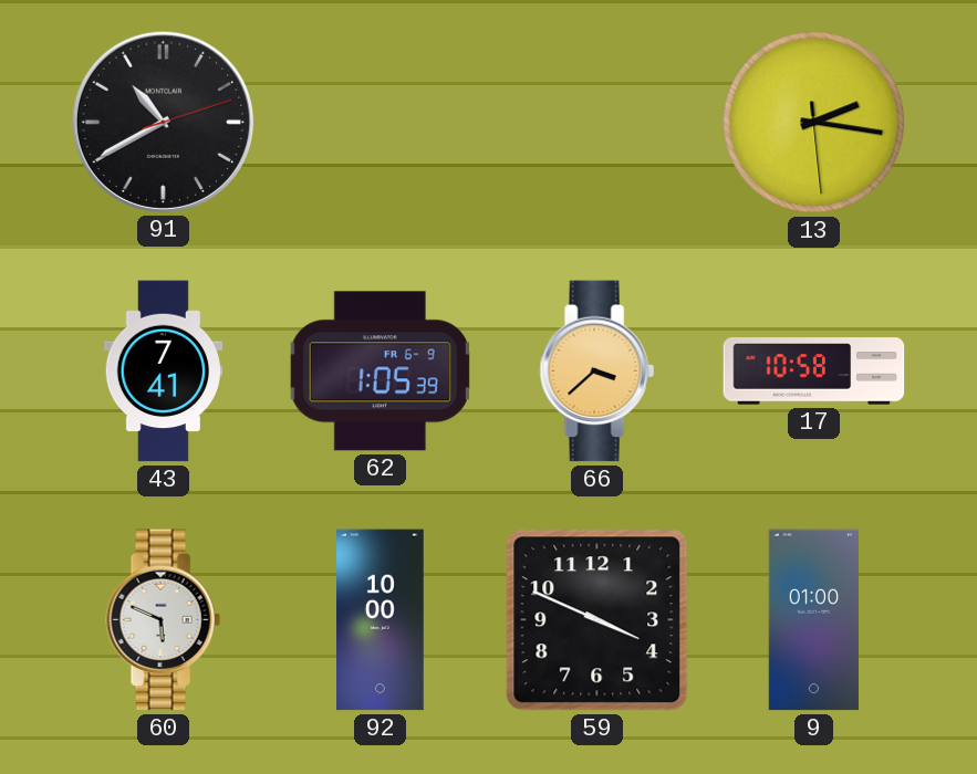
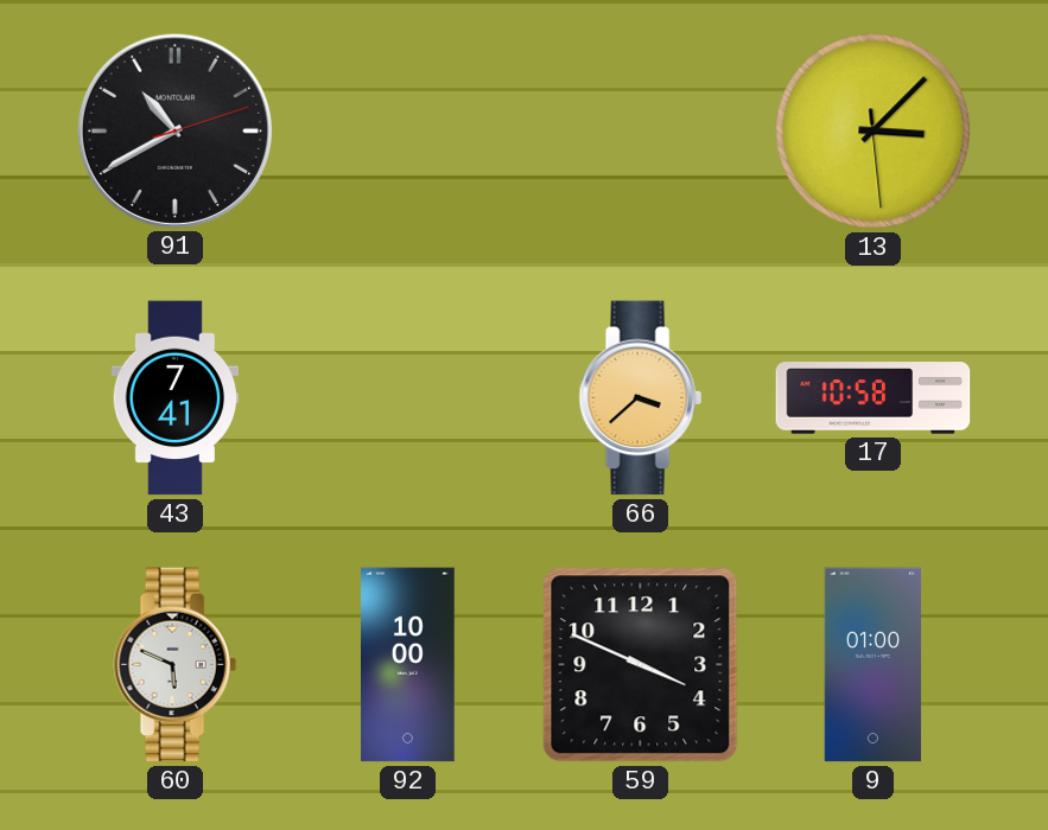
13: 2:16 -> 3:07
62: 1:05 -> none
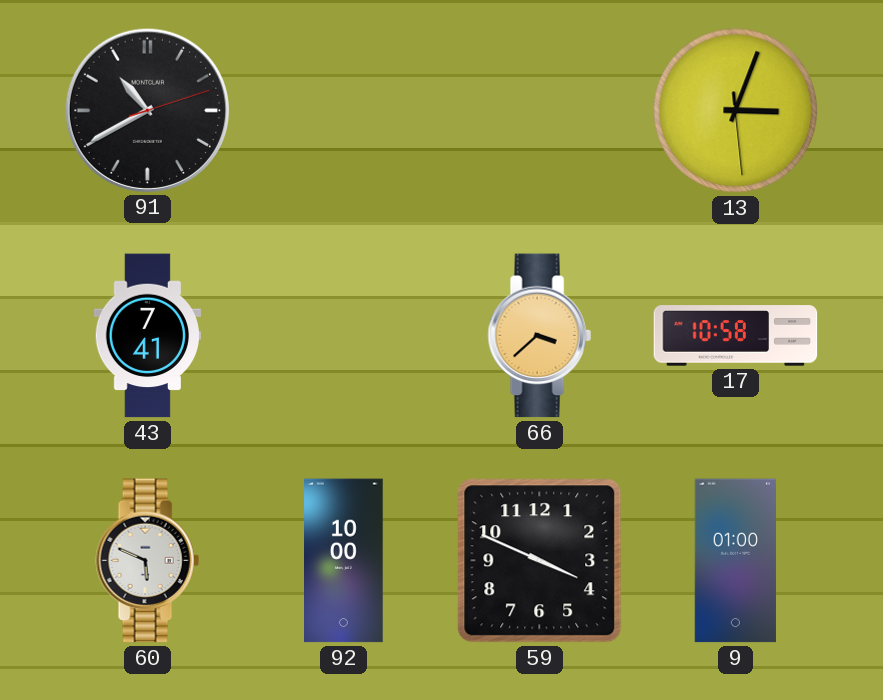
13: 3:07 -> 3:03
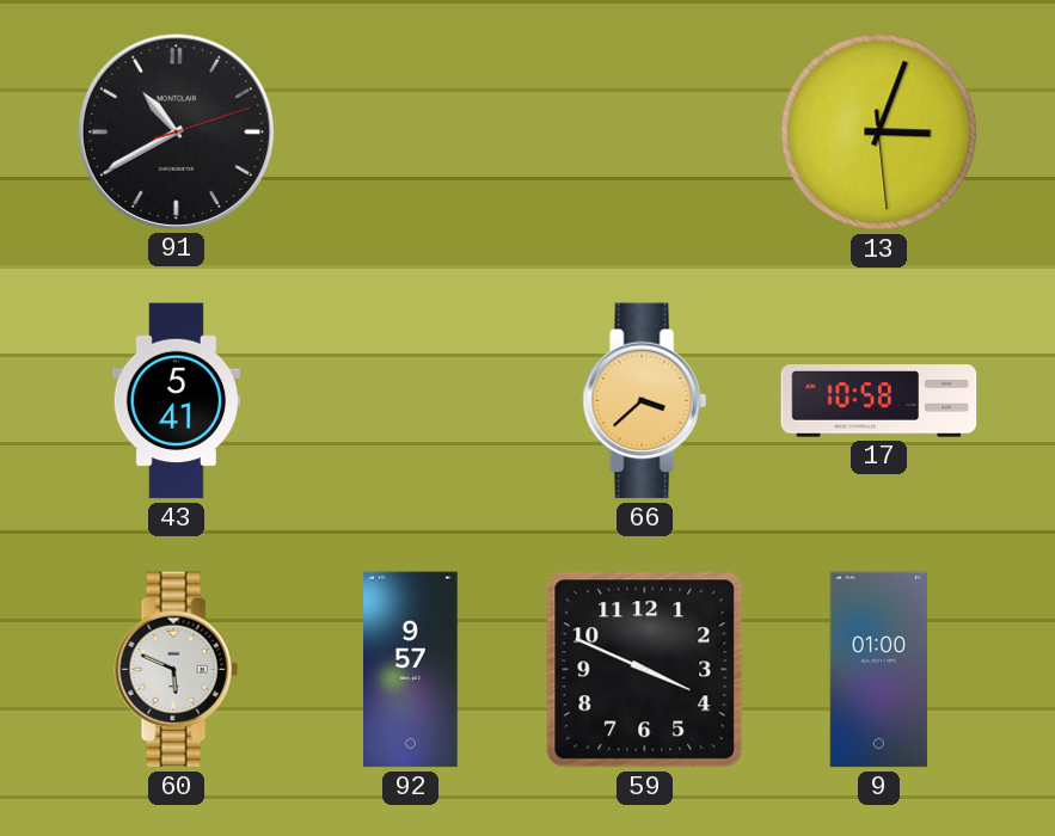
43: 7:41 -> 5:41
92: 10:00 -> 9:57
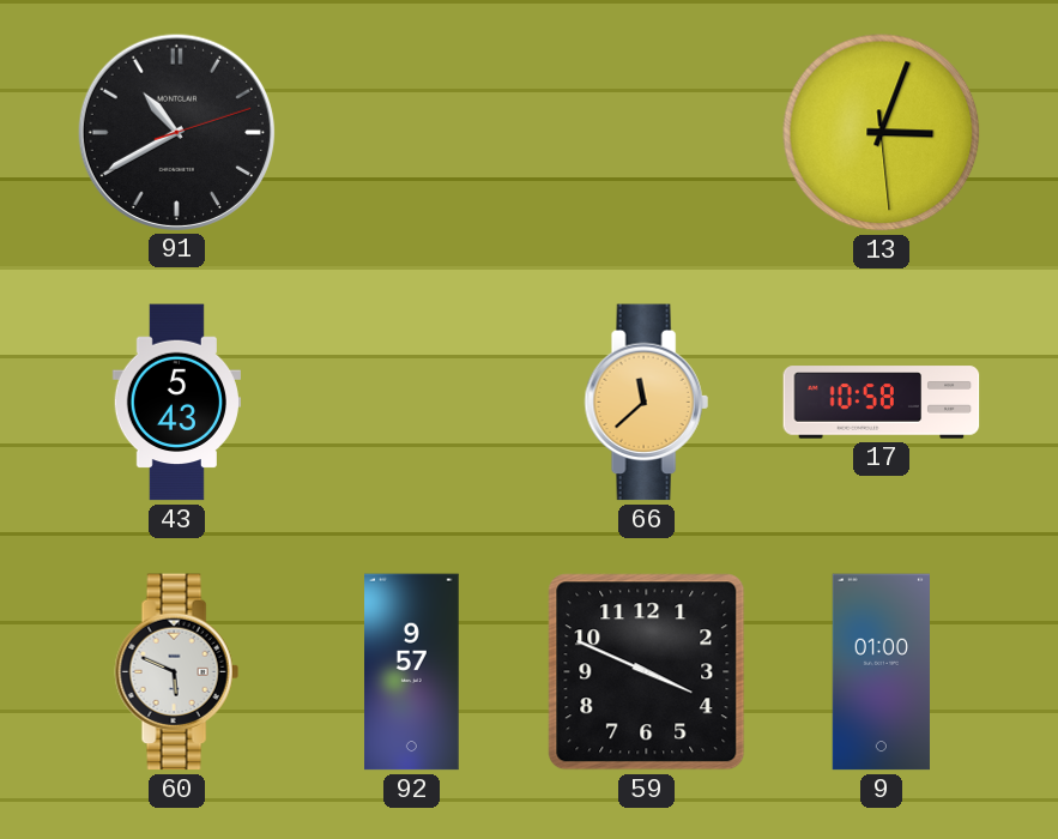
43: 5:41 -> 5:43
66: 3:38 -> 11:38
